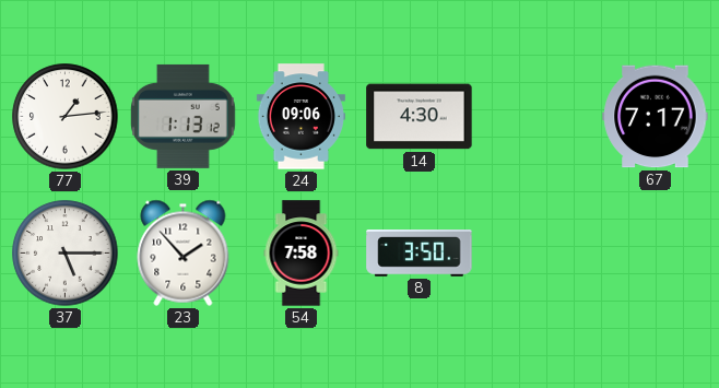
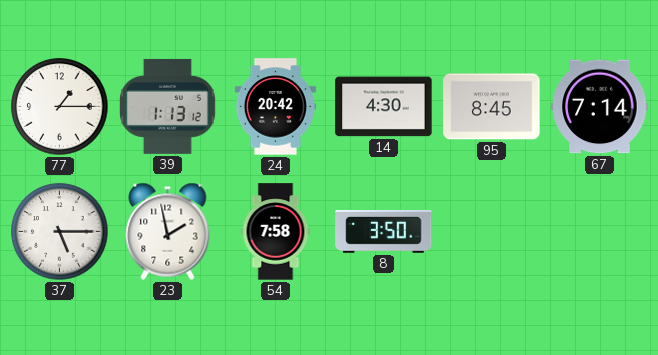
77: 1:14 -> 1:15
24: 09:06 -> 20:42
95: none -> 8:45
67: 7:17 -> 7:14
23: 1:53 -> 1:58
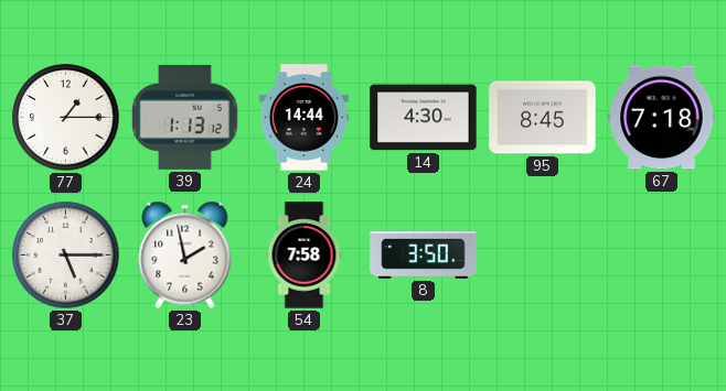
24: 20:42 -> 14:44
67: 7:14 -> 7:18
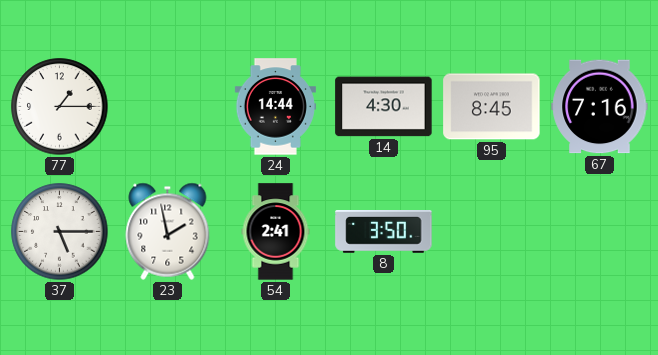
39: 1:13 -> none
67: 7:18 -> 7:16
54: 7:58 -> 2:41
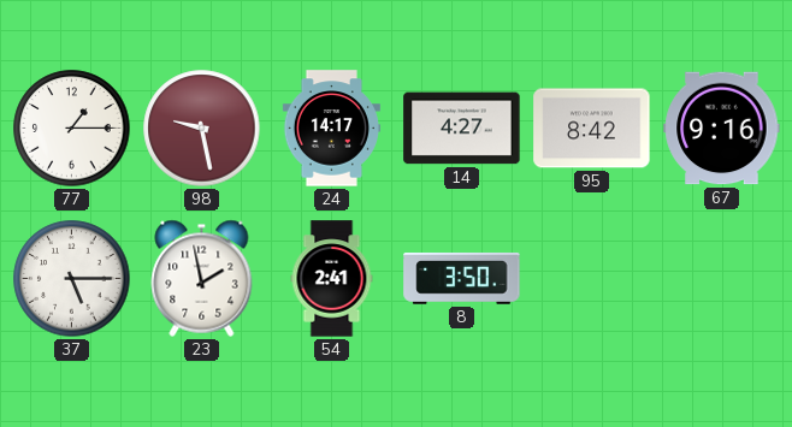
98: none -> 9:28
24: 14:44 -> 14:17
14: 4:30 -> 4:27
95: 8:45 -> 8:42
67: 7:16 -> 9:16
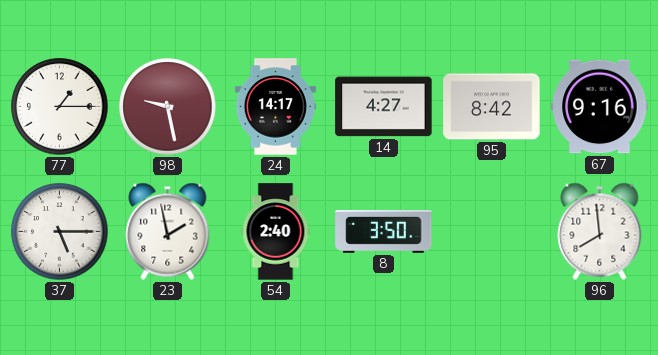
54: 2:41 -> 2:40
96: none -> 7:59
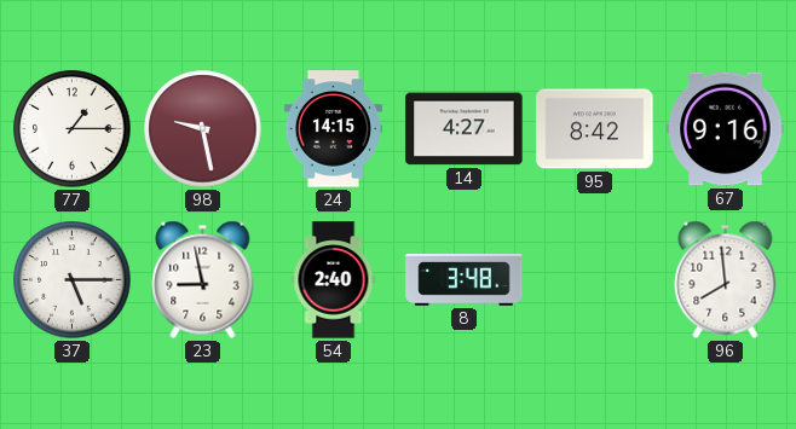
24: 14:17 -> 14:15
23: 1:58 -> 8:58
8: 3:50 -> 3:48
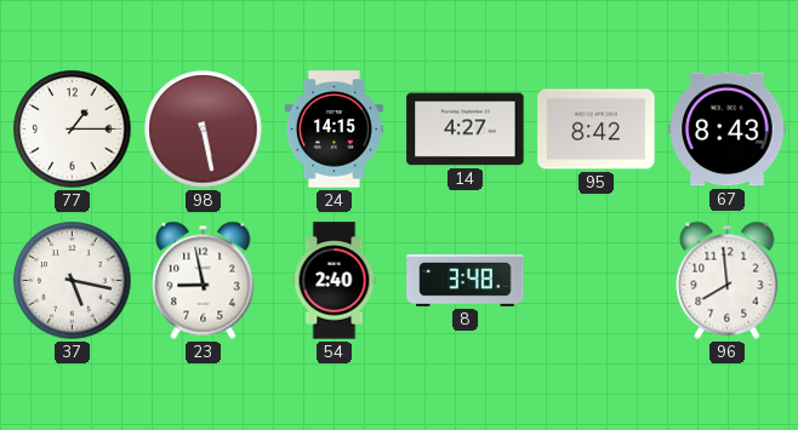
98: 9:28 -> 5:28
67: 9:16 -> 8:43
37: 5:15 -> 5:17
